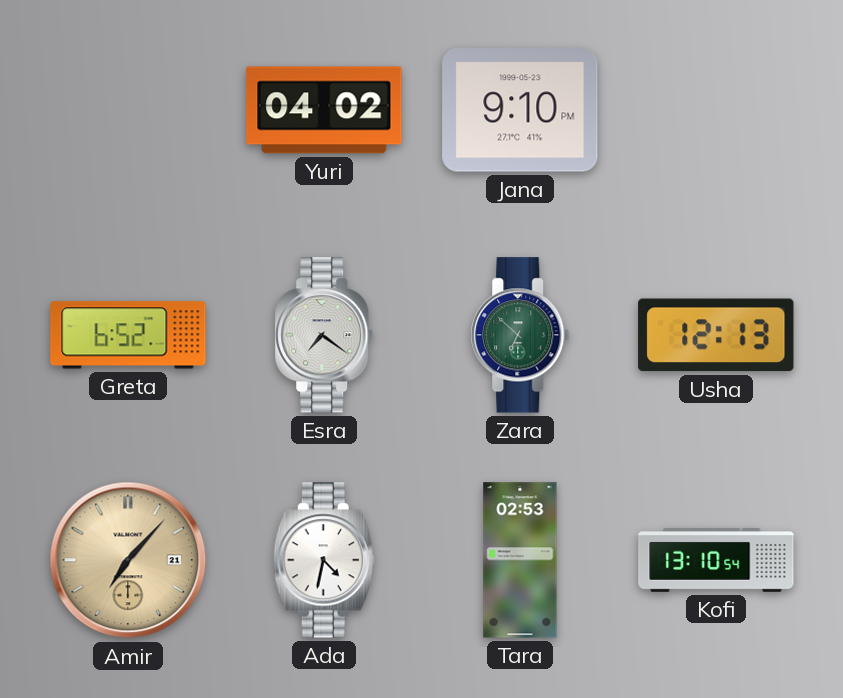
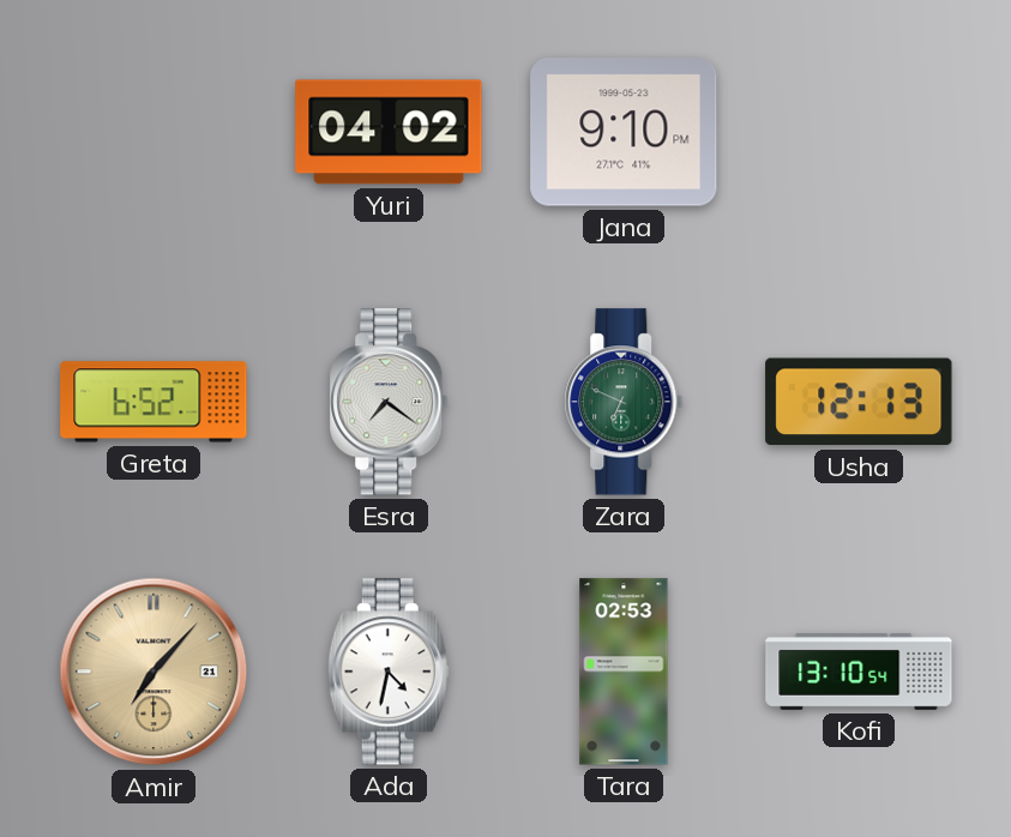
Zara: 6:52 -> 6:49
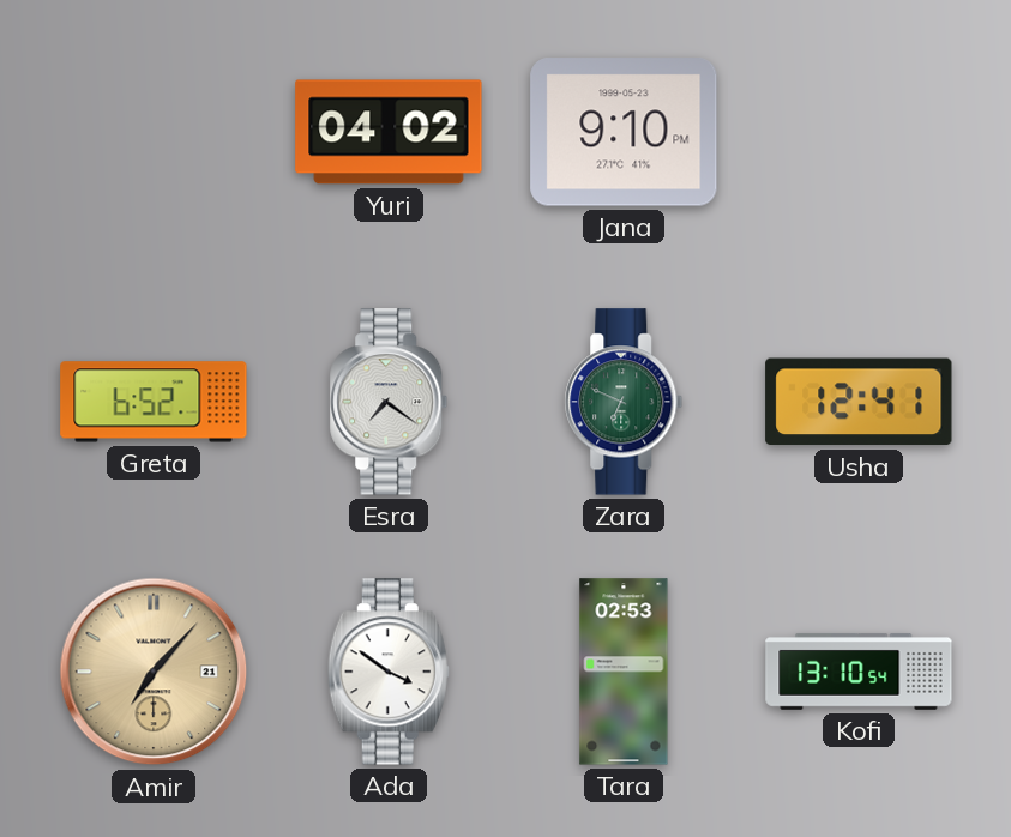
Usha: 12:13 -> 12:41
Ada: 4:32 -> 3:51
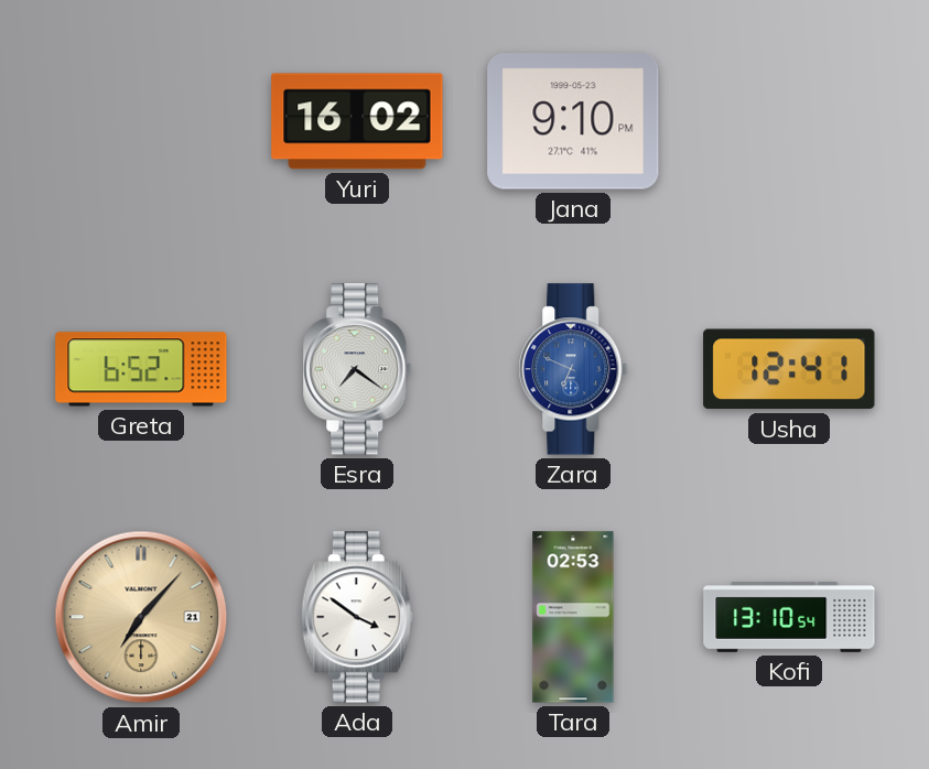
Yuri: 04:02 -> 16:02
Zara dial: green -> blue
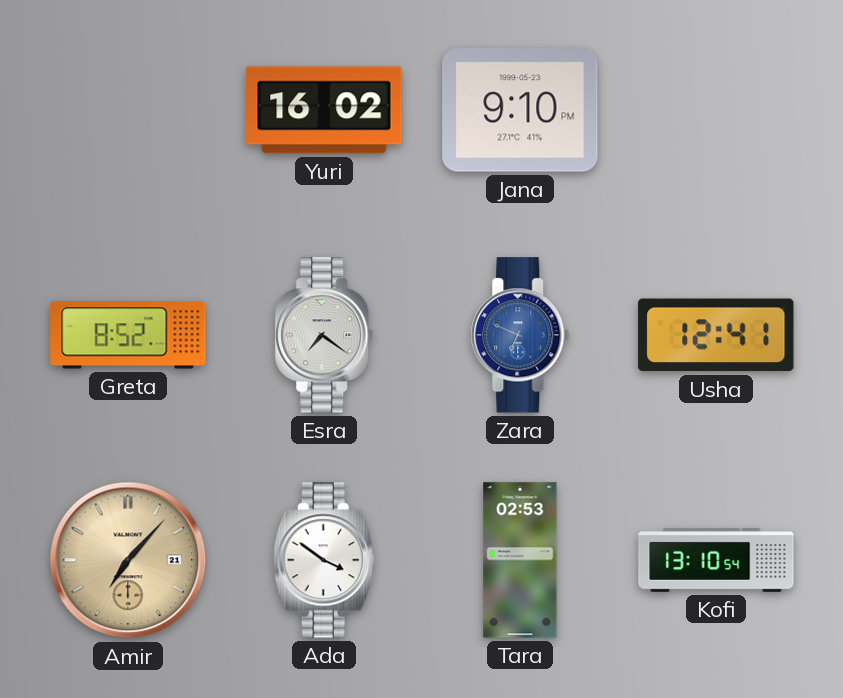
Greta: 6:52 -> 8:52
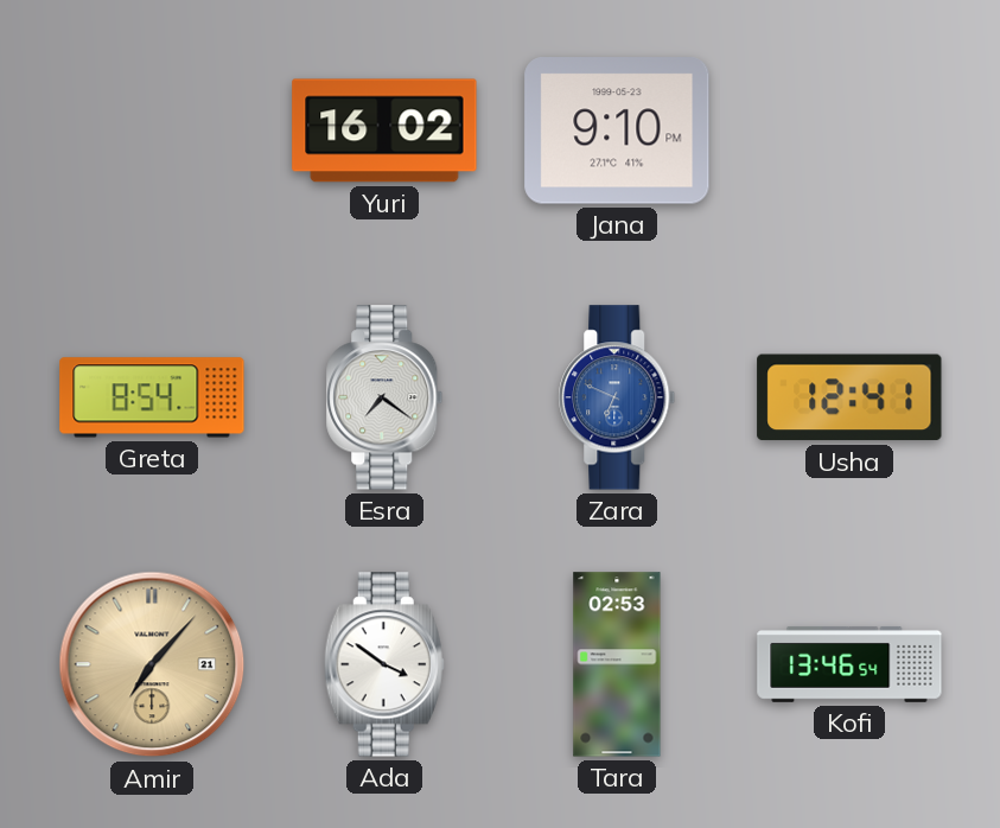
Greta: 8:52 -> 8:54
Kofi: 13:10 -> 13:46
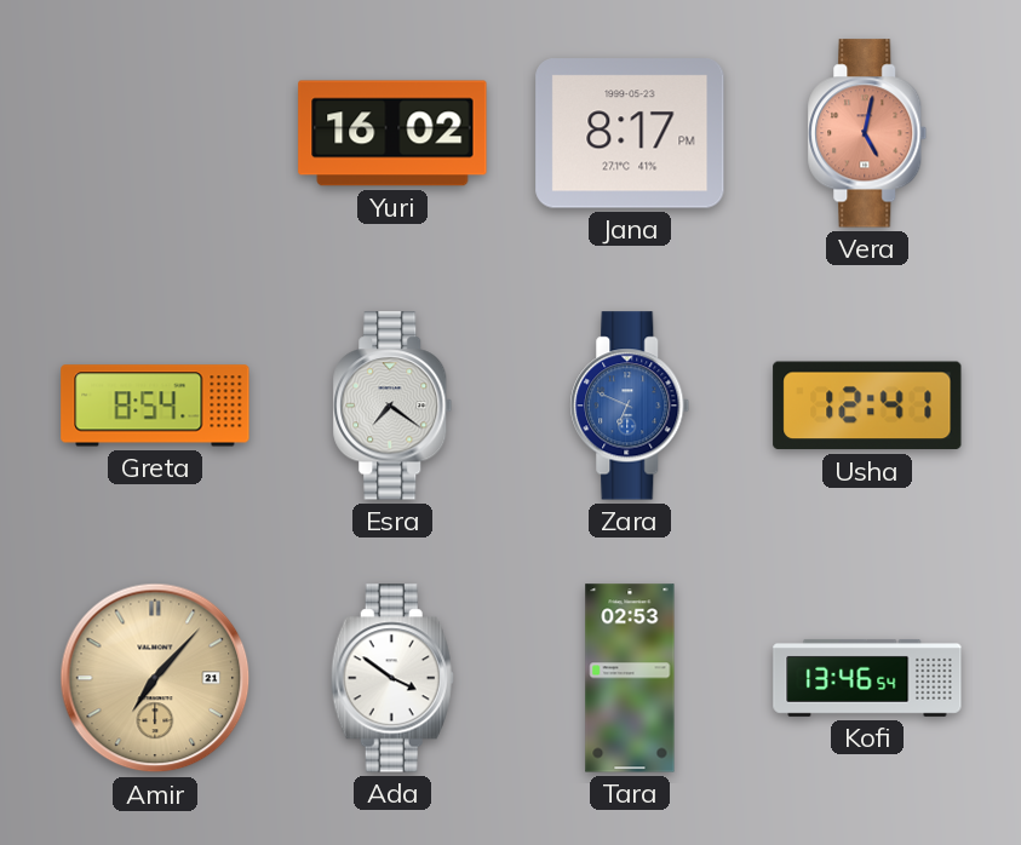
Jana: 9:10 -> 8:17
Vera: none -> 5:02
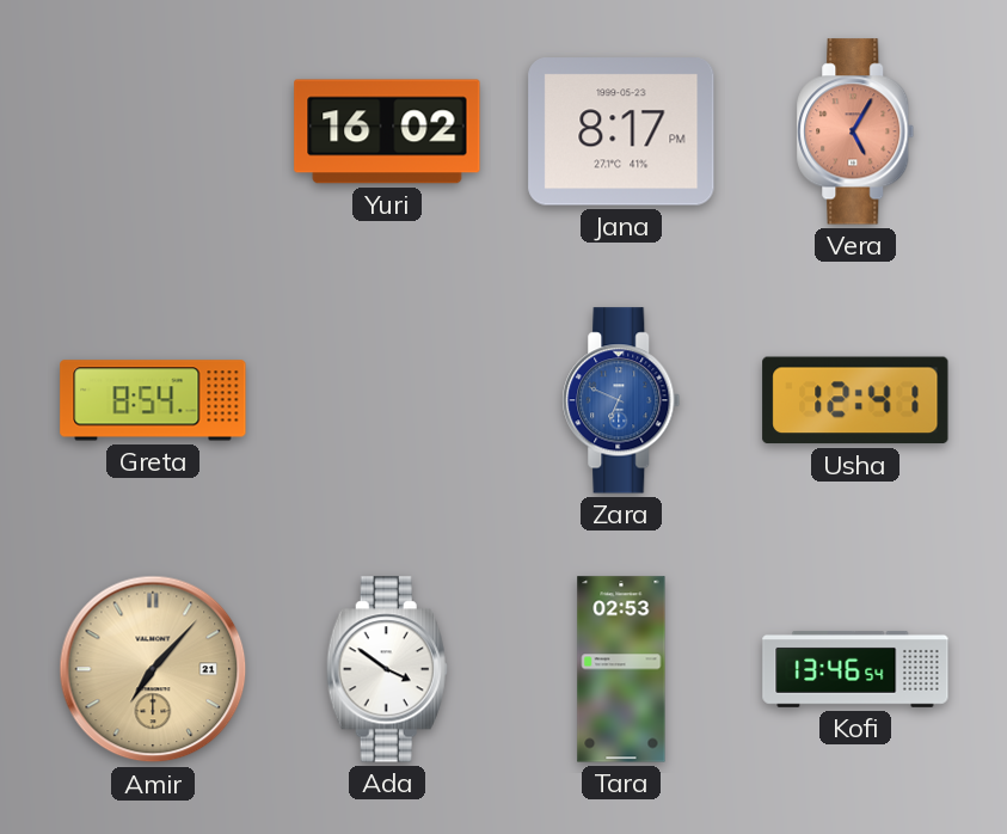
Vera: 5:02 -> 5:05
Esra: 7:21 -> none
